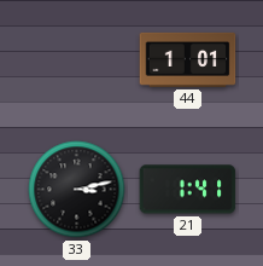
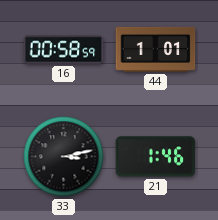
16: none -> 00:58
21: 1:41 -> 1:46
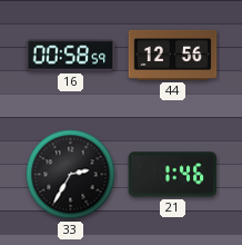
44: 1:01 -> 12:56
33: 3:13 -> 2:35
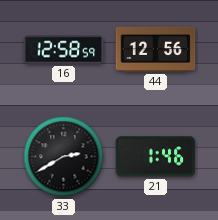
16: 00:58 -> 12:58
33: 2:35 -> 2:40
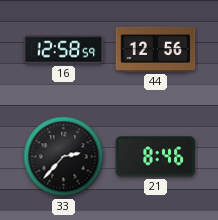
33: 2:40 -> 2:37
21: 1:46 -> 8:46
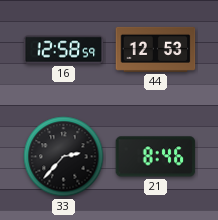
44: 12:56 -> 12:53
